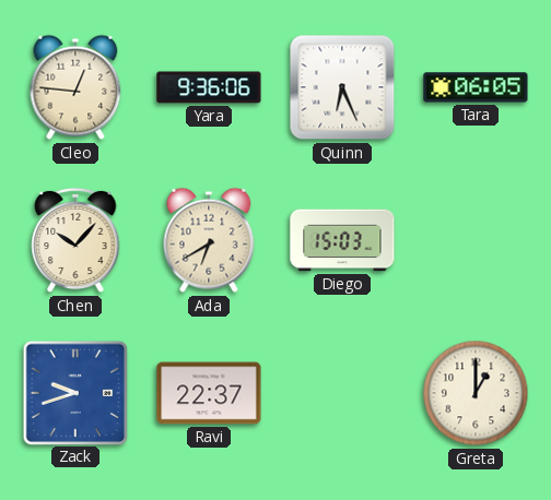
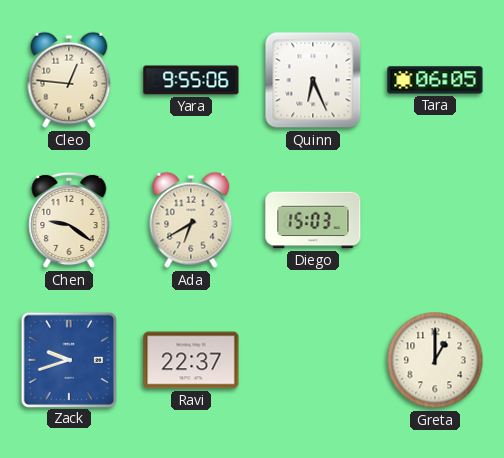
Yara: 9:36 -> 9:55
Chen: 10:07 -> 9:21
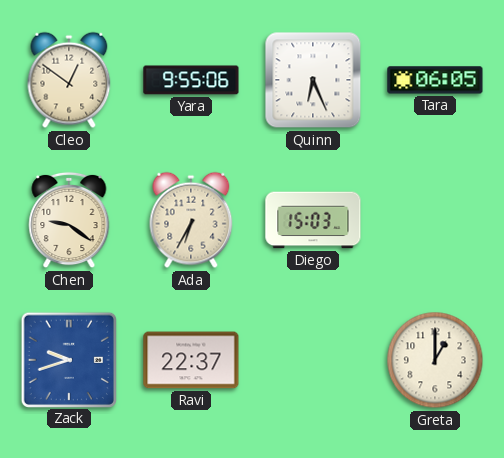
Cleo: 12:46 -> 12:51
Ada: 6:40 -> 6:35
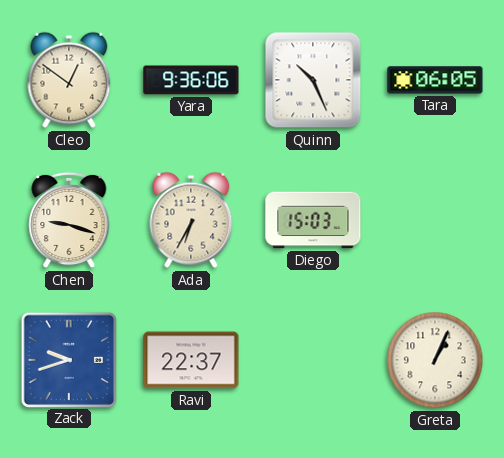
Yara: 9:55 -> 9:36
Quinn: 6:26 -> 10:26
Chen: 9:21 -> 9:18
Greta: 1:00 -> 1:04
